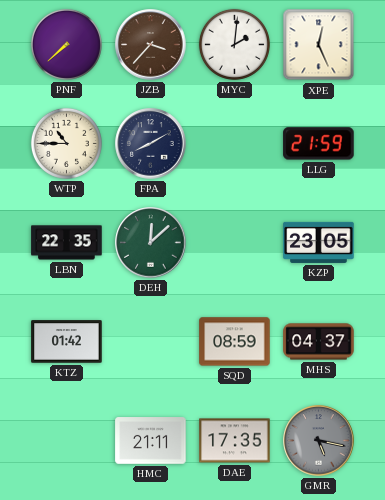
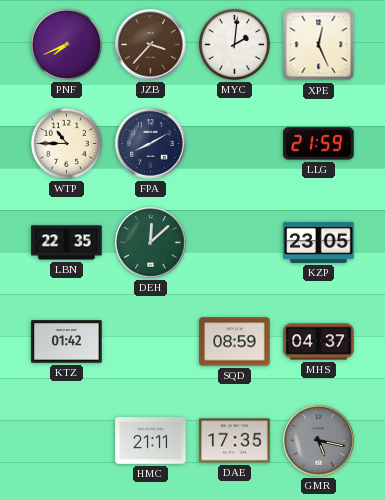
PNF: 7:38 -> 7:41
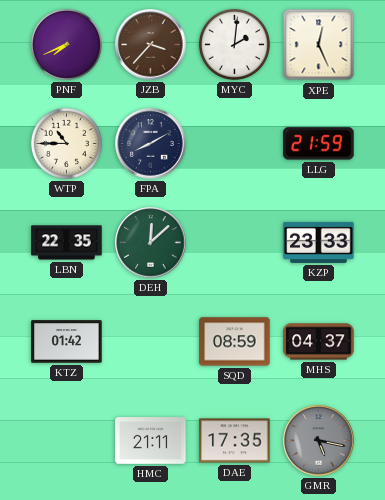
KZP: 23:05 -> 23:33
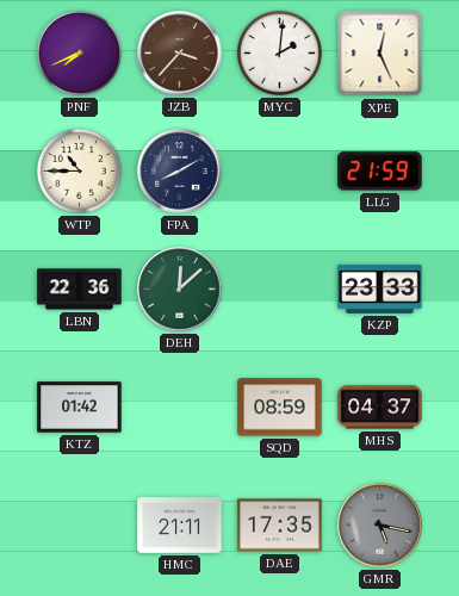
LBN: 22:35 -> 22:36
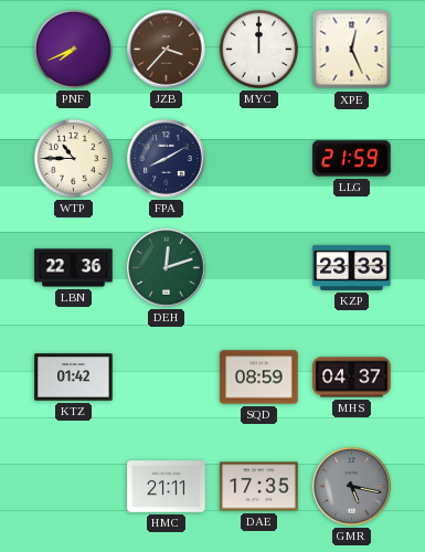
MYC: 2:01 -> 12:00
DEH: 12:08 -> 12:12
